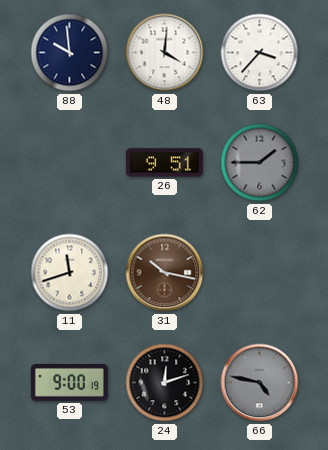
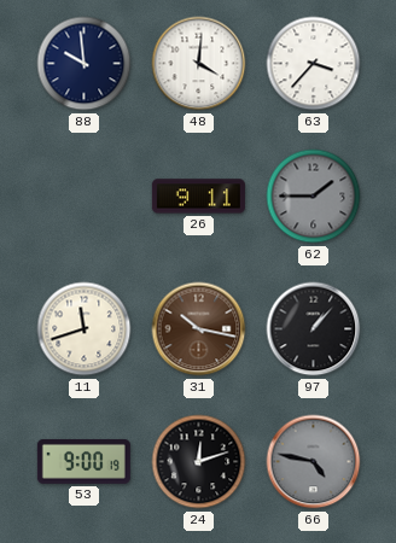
26: 9:51 -> 9:11
97: none -> 1:07
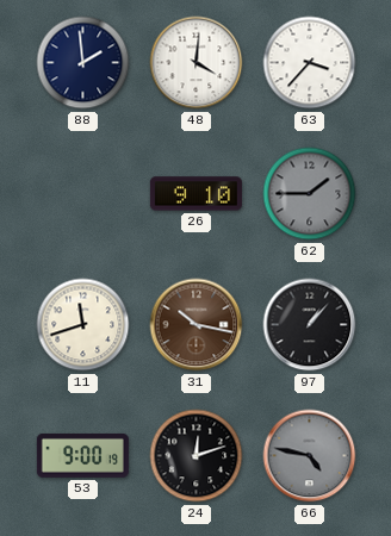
88: 9:59 -> 1:59
26: 9:11 -> 9:10
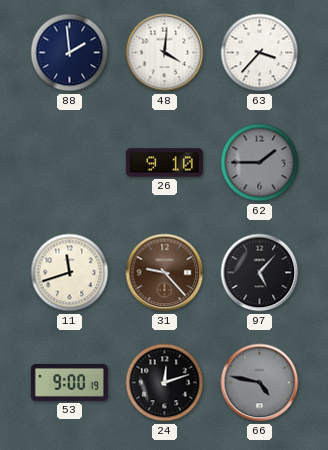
31: 10:17 -> 9:23
97: 1:07 -> 5:07
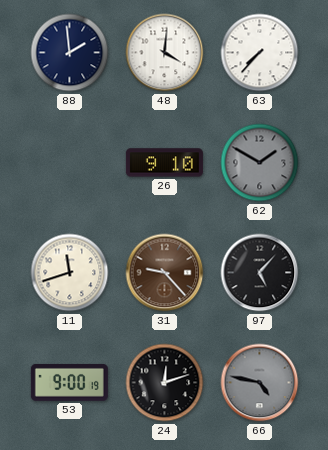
63: 3:37 -> 7:37
62: 1:45 -> 1:50
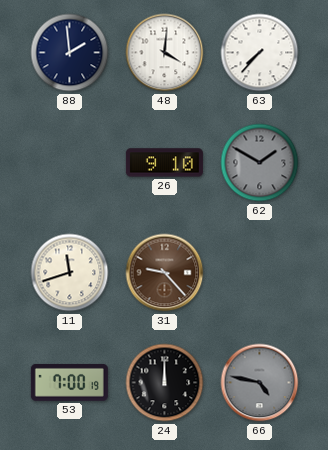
97: 5:07 -> none
53: 9:00 -> 7:00
24: 12:12 -> 12:00
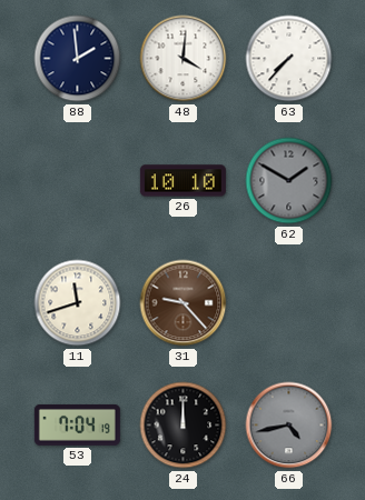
26: 9:10 -> 10:10
53: 7:00 -> 7:04
66: 4:47 -> 4:43
